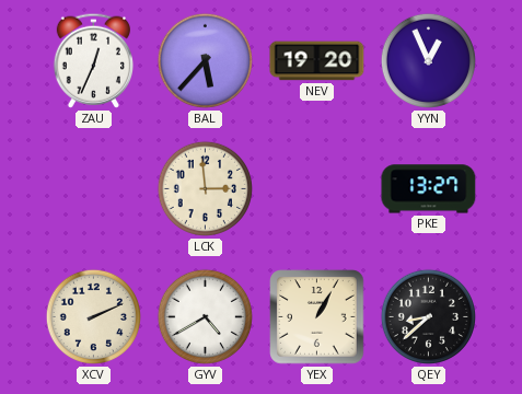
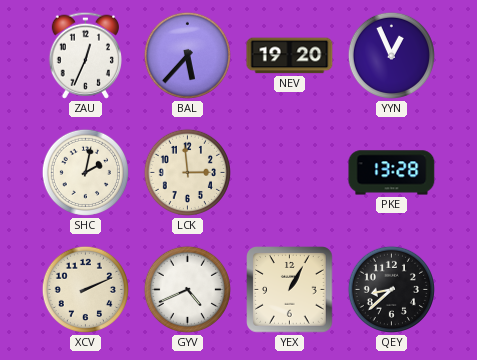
SHC: none -> 2:02
PKE: 13:27 -> 13:28
GYV: 4:40 -> 4:41
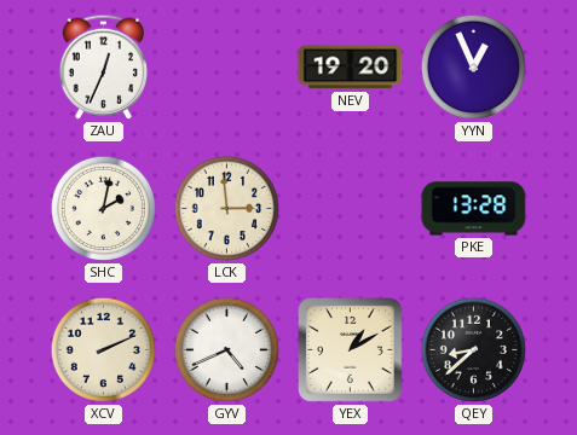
BAL: 5:37 -> none
YEX: 1:05 -> 1:10
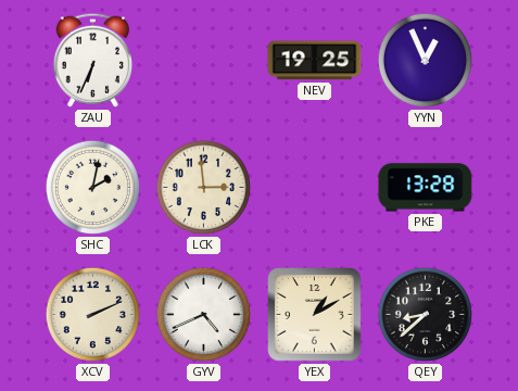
ZAU: 12:34 -> 6:34
NEV: 19:20 -> 19:25
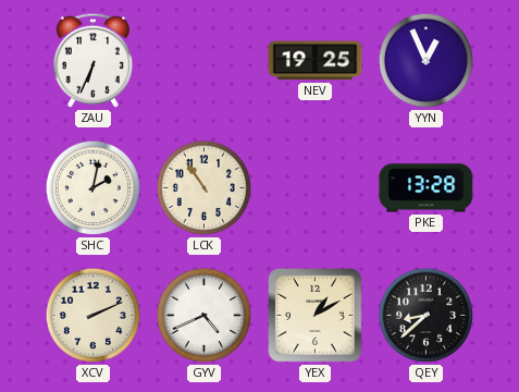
LCK: 2:59 -> 10:54
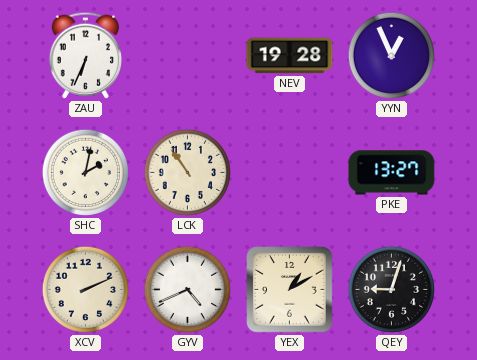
NEV: 19:25 -> 19:28
PKE: 13:28 -> 13:27
QEY: 8:38 -> 9:03
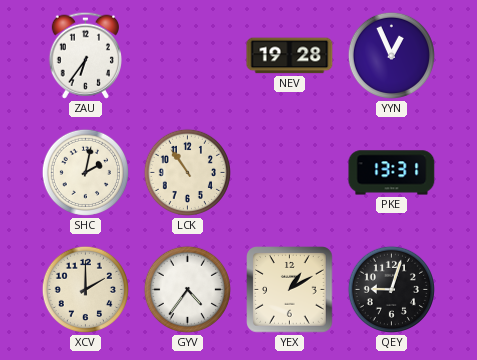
ZAU: 6:34 -> 6:36
PKE: 13:27 -> 13:31
XCV: 2:11 -> 2:00
GYV: 4:41 -> 4:36
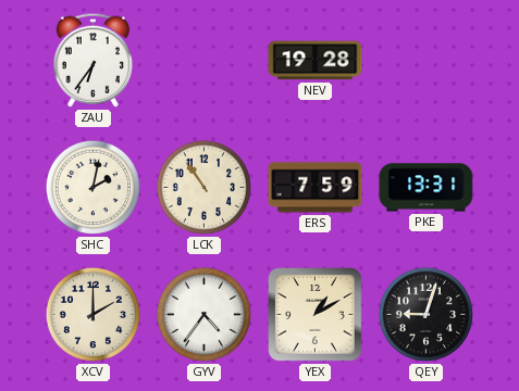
YYN: 12:56 -> none
ERS: none -> 7:59
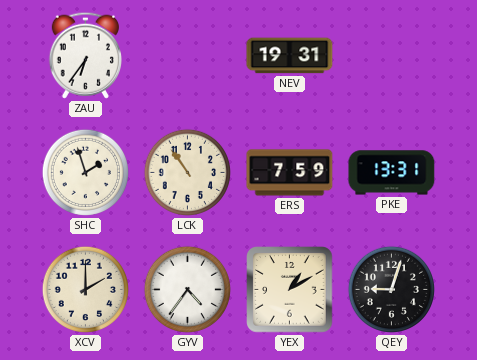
NEV: 19:28 -> 19:31
SHC: 2:02 -> 1:57
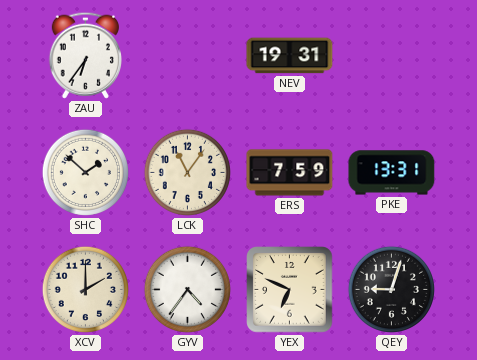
SHC: 1:57 -> 1:52
LCK: 10:54 -> 11:06
YEX: 1:10 -> 6:49
